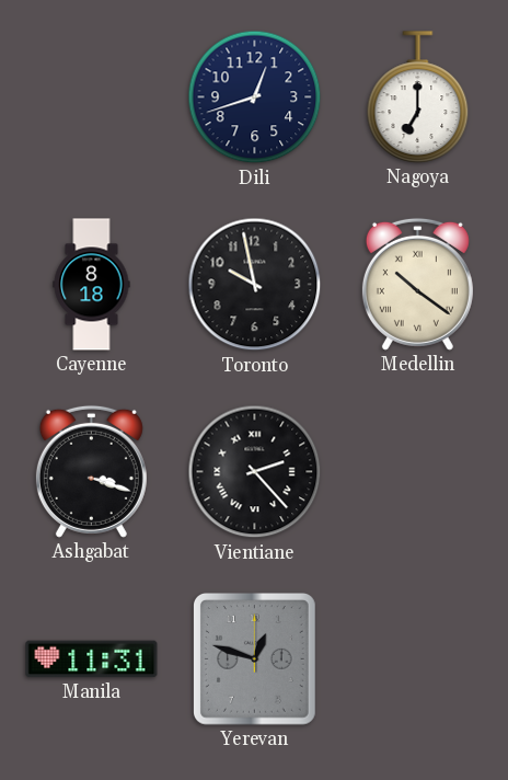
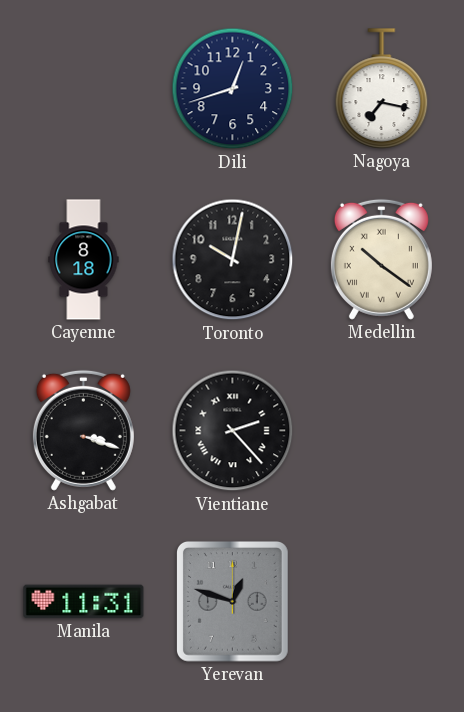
Nagoya: 7:00 -> 7:17
Toronto: 9:58 -> 10:02
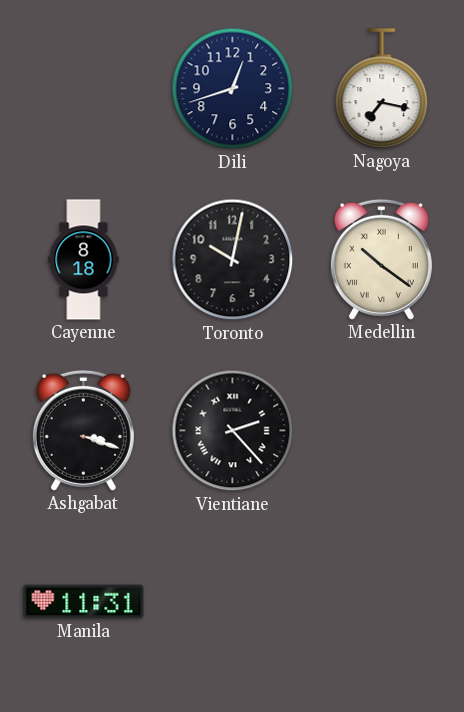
Yerevan: 12:48 -> none
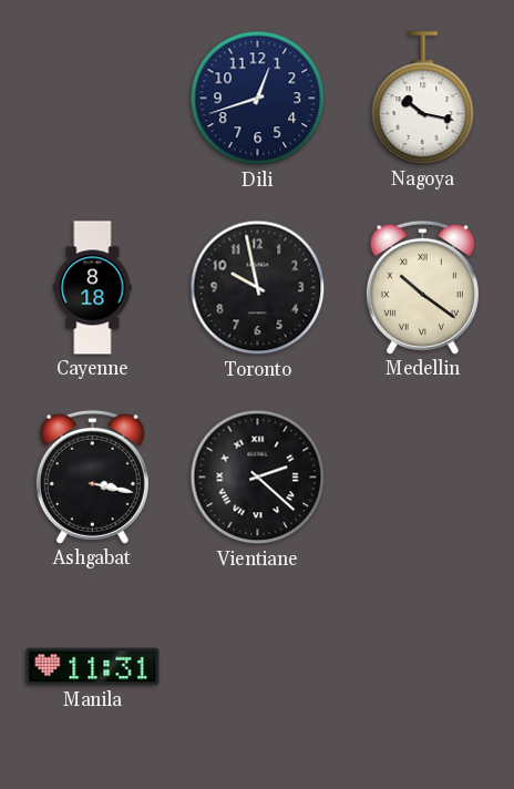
Nagoya: 7:17 -> 10:17
Toronto: 10:02 -> 9:58
Ashgabat: 3:18 -> 3:17
Vientiane: 2:23 -> 2:22
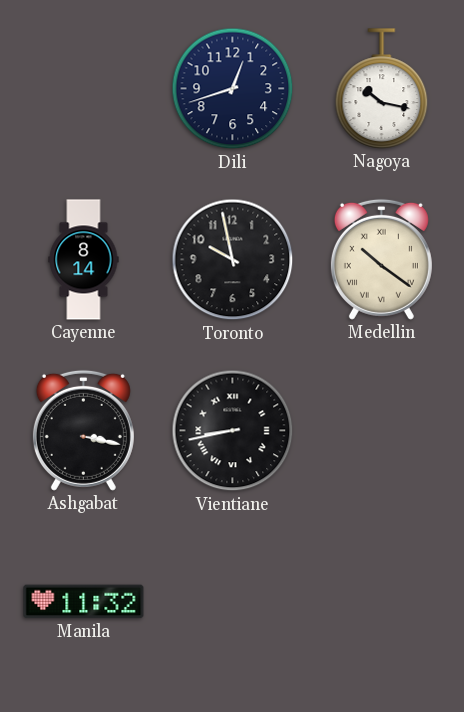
Cayenne: 8:18 -> 8:14
Vientiane: 2:22 -> 8:43
Manila: 11:31 -> 11:32
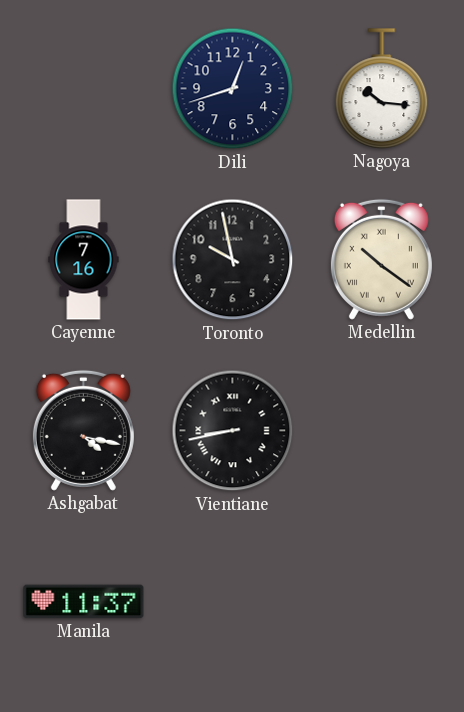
Nagoya: 10:17 -> 10:16
Cayenne: 8:14 -> 7:16
Ashgabat: 3:17 -> 4:17
Manila: 11:32 -> 11:37
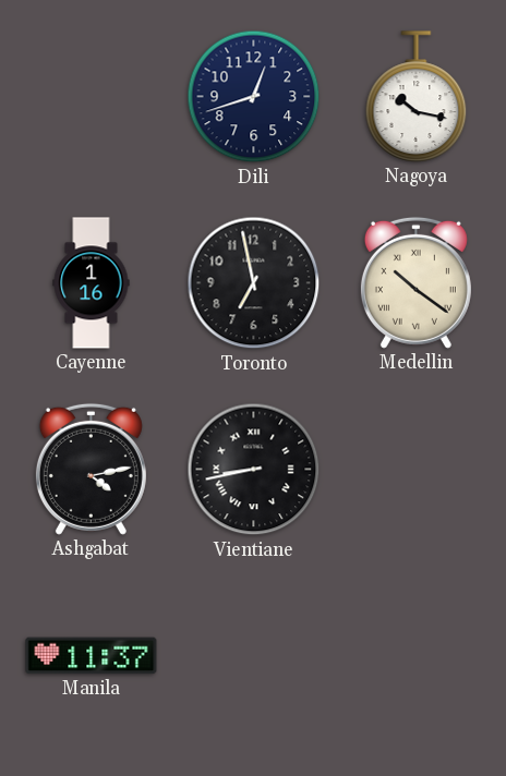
Nagoya: 10:16 -> 10:17
Cayenne: 7:16 -> 1:16
Toronto: 9:58 -> 6:58
Ashgabat: 4:17 -> 4:13
